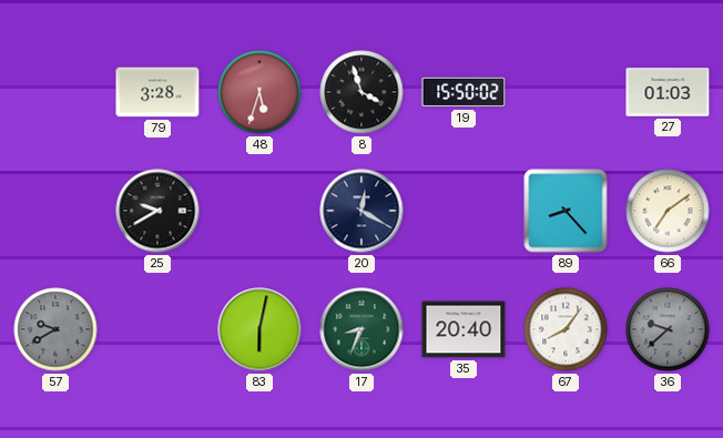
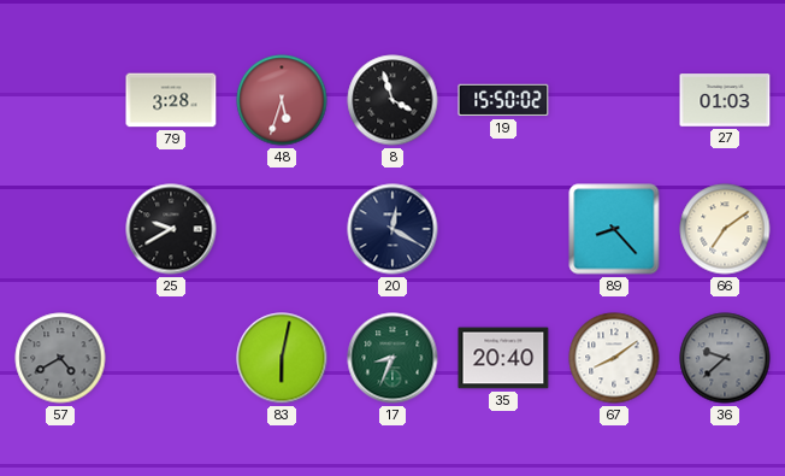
57: 9:40 -> 4:40
67: 8:06 -> 8:09
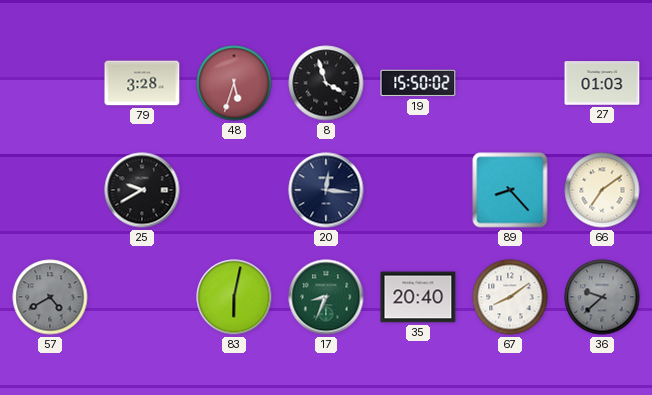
20: 12:20 -> 12:16
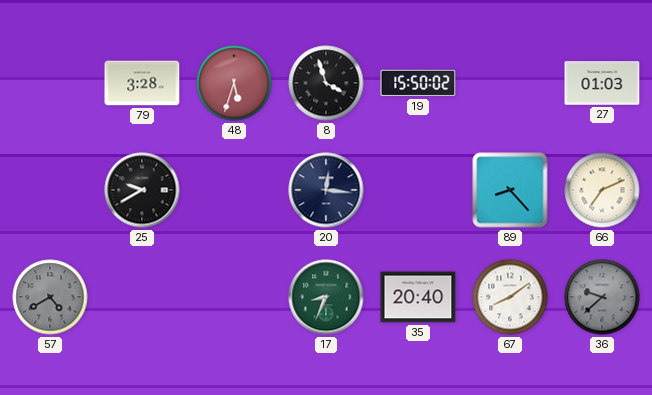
66: 7:09 -> 7:11
83: 6:02 -> none
